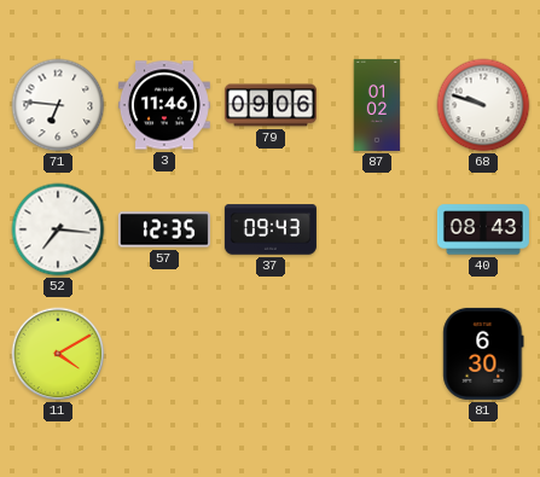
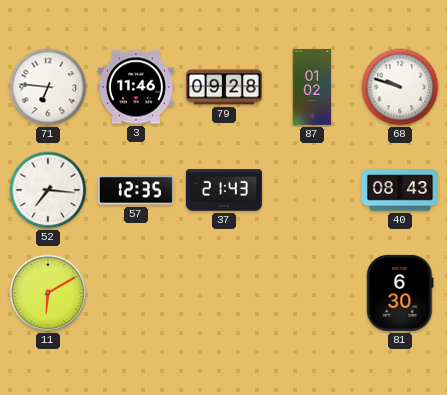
79: 09:06 -> 09:28
37: 09:43 -> 21:43
11: 4:10 -> 6:10
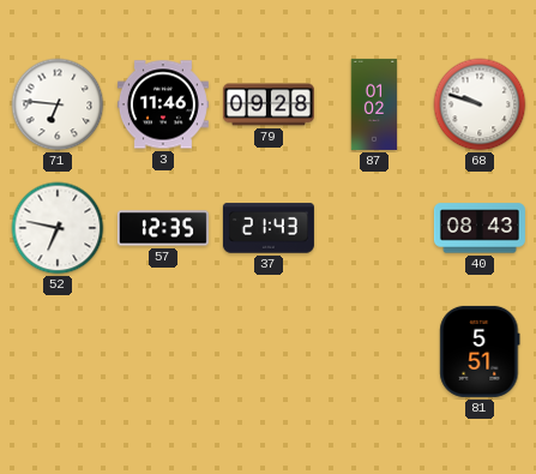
52: 7:16 -> 6:47
11: 6:10 -> none
81: 6:30 -> 5:51
